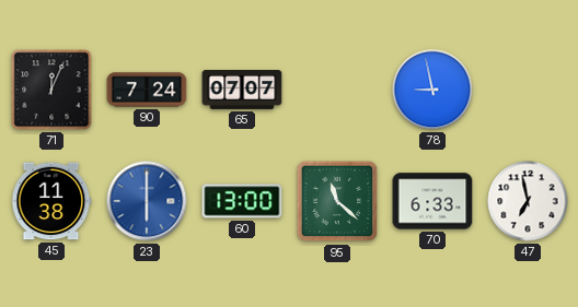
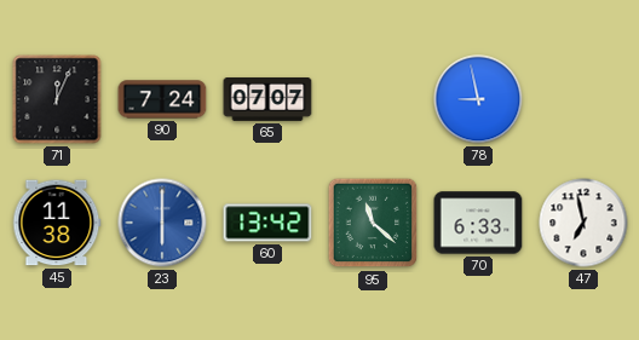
60: 13:00 -> 13:42
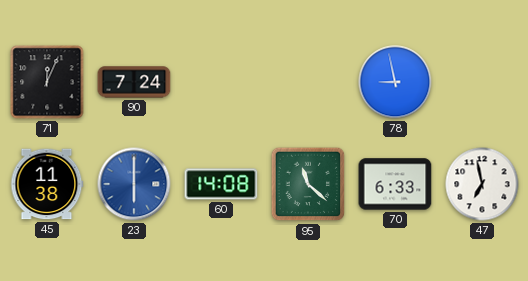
65: 07:07 -> none
60: 13:42 -> 14:08
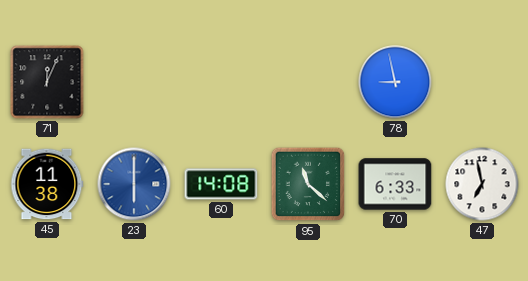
90: 7:24 -> none
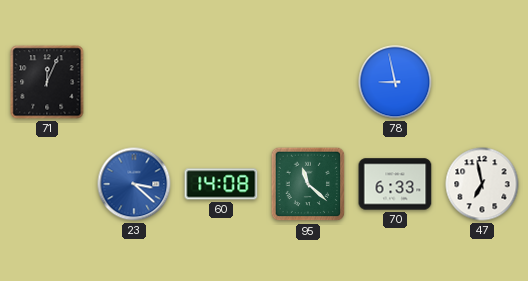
45: 11:38 -> none
23: 6:00 -> 3:22
